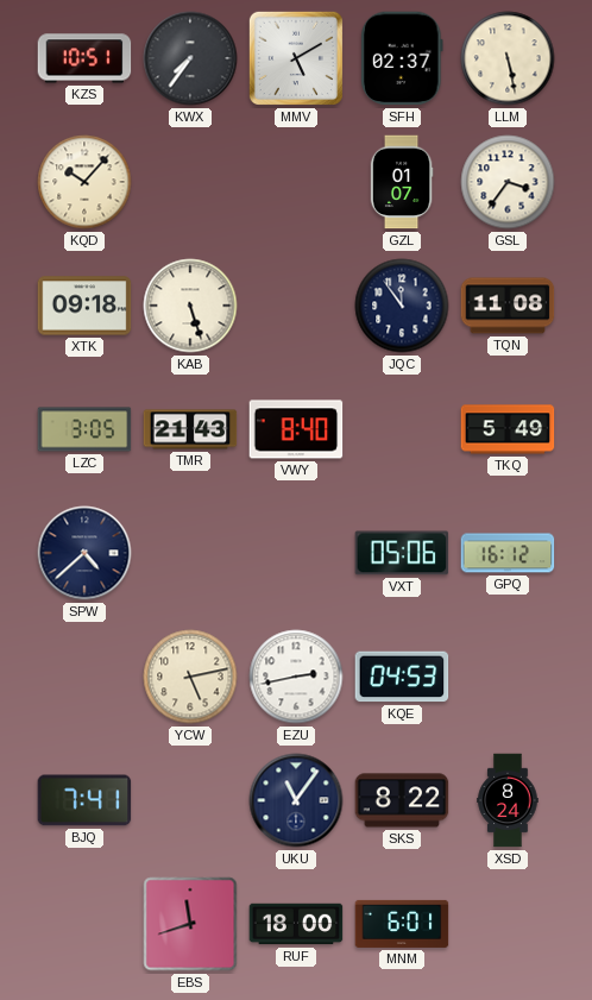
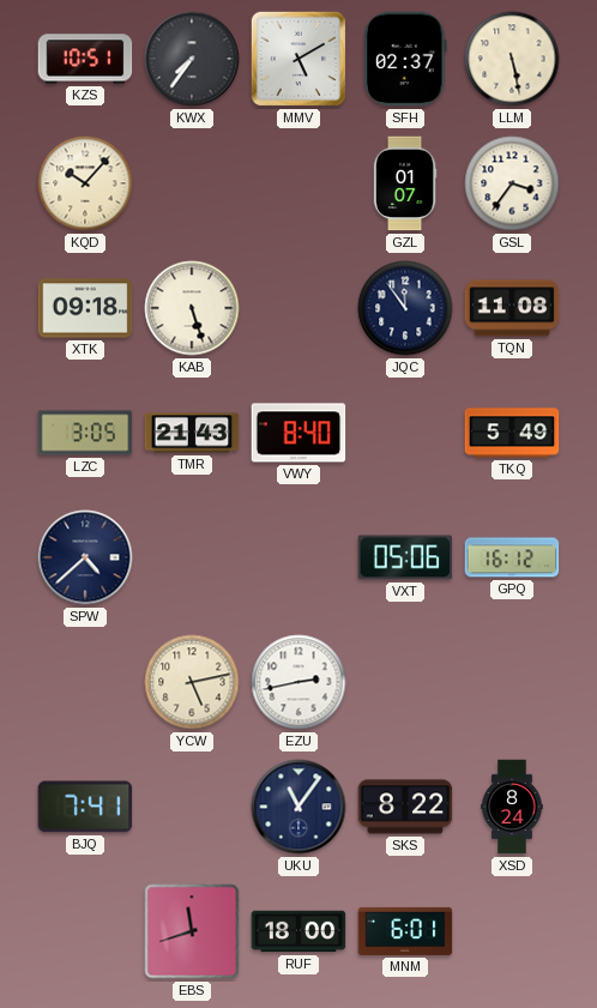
KQE: 04:53 -> none
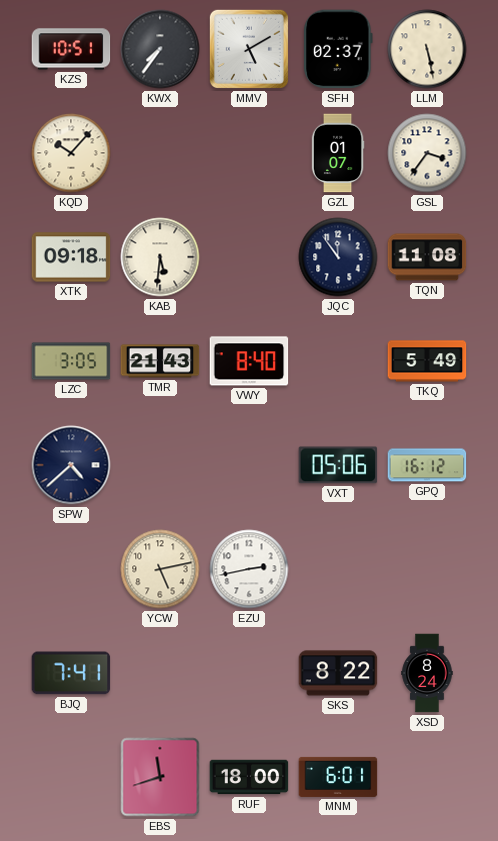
KAB: 5:27 -> 5:31
UKU: 11:06 -> none
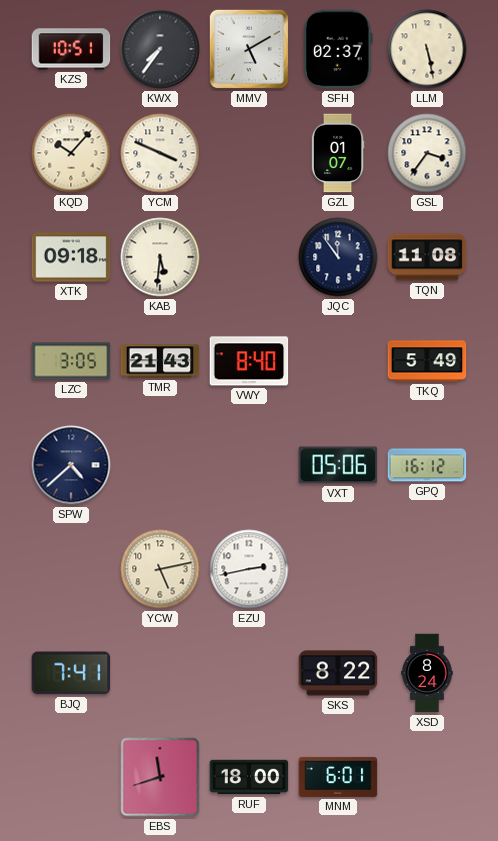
YCM: none -> 3:49
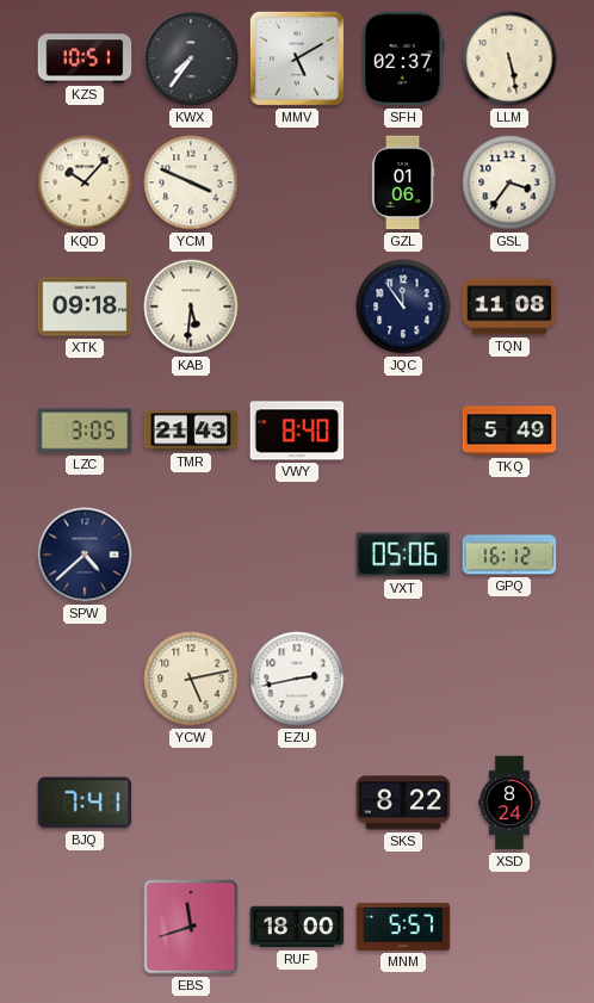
GZL: 01:07 -> 01:06
MNM: 6:01 -> 5:57
